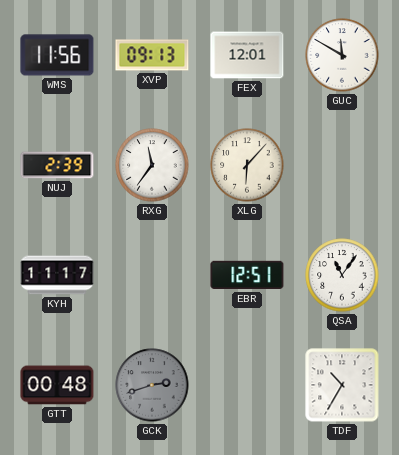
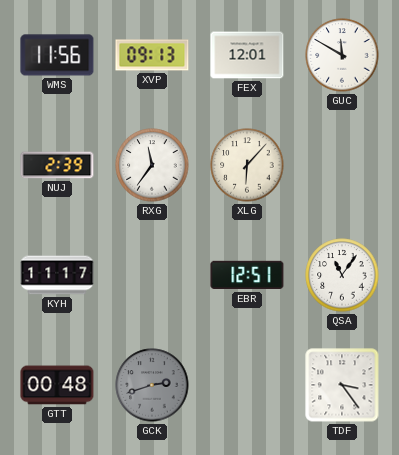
TDF: 10:35 -> 3:24
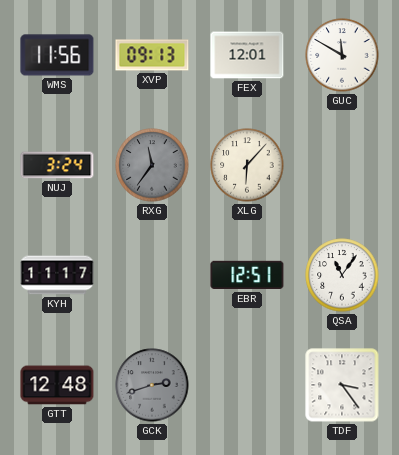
NUJ: 2:39 -> 3:24
RXG dial: white -> grey
GTT: 00:48 -> 12:48
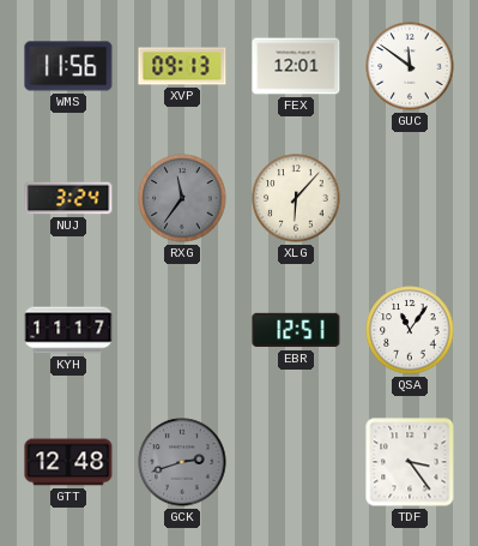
GUC: 11:50 -> 11:51
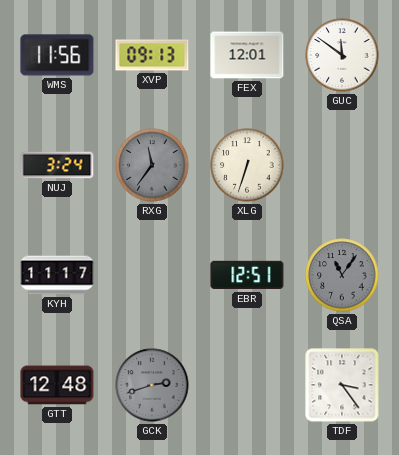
XLG: 6:07 -> 6:33
QSA dial: white -> grey
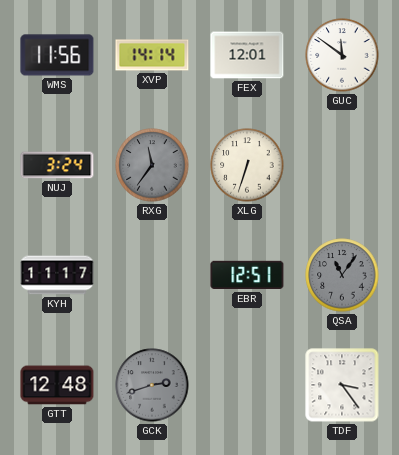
XVP: 09:13 -> 14:14
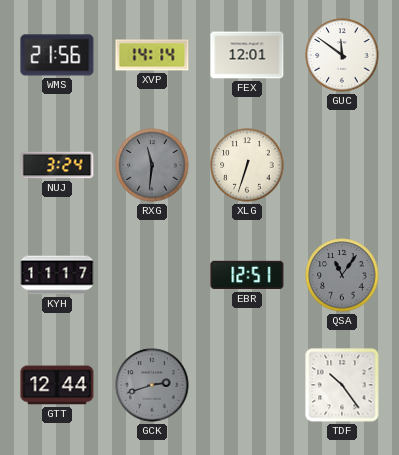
WMS: 11:56 -> 21:56
RXG: 11:36 -> 11:31
GTT: 12:48 -> 12:44
TDF: 3:24 -> 10:24
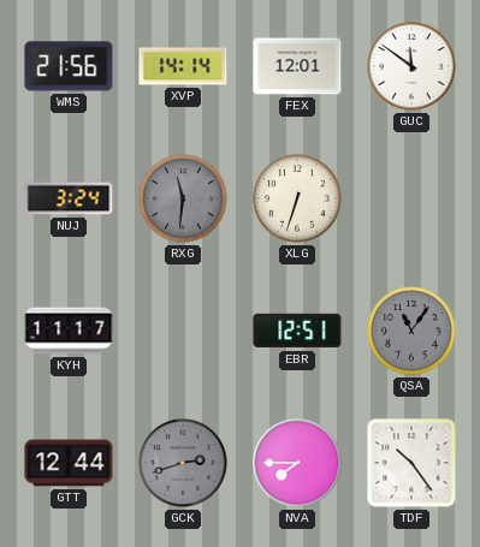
NVA: none -> 7:45
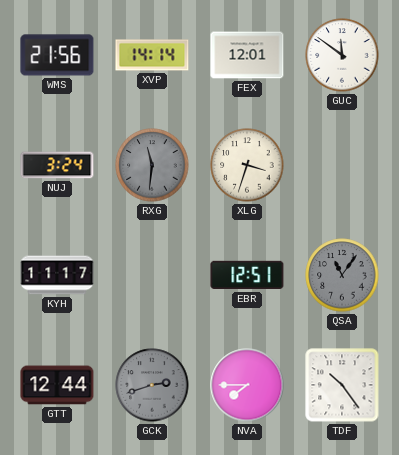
XLG: 6:33 -> 3:33
